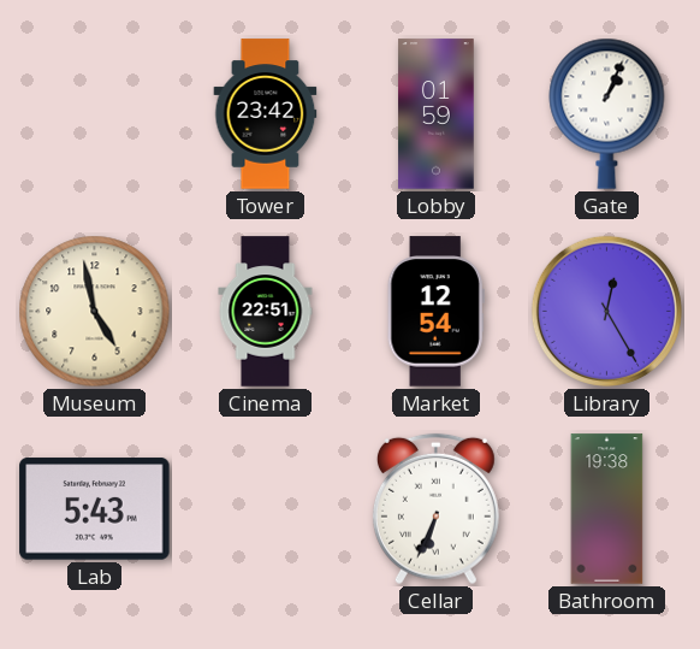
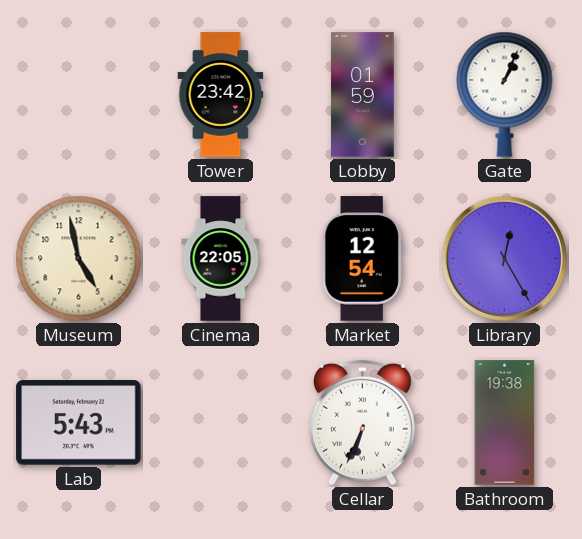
Cinema: 22:51 -> 22:05
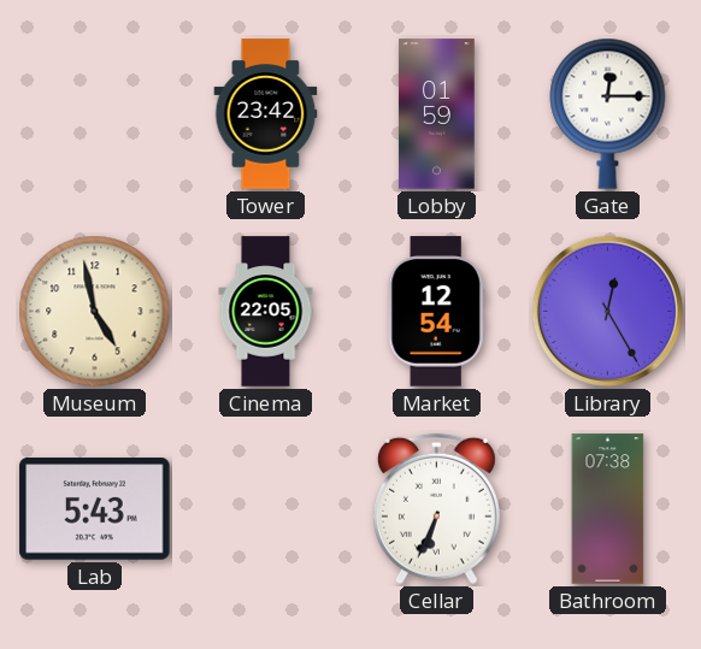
Gate: 1:04 -> 12:15
Bathroom: 19:38 -> 07:38
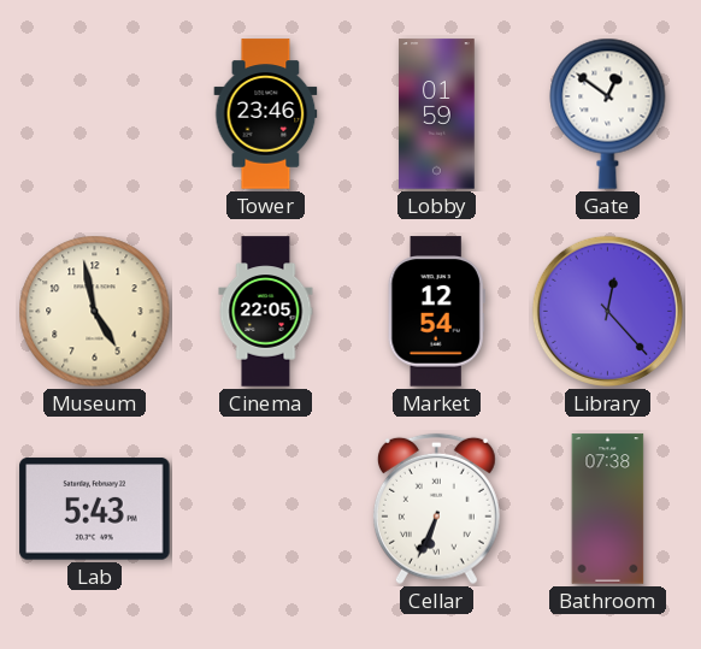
Tower: 23:42 -> 23:46
Gate: 12:15 -> 12:51
Library: 12:25 -> 12:23
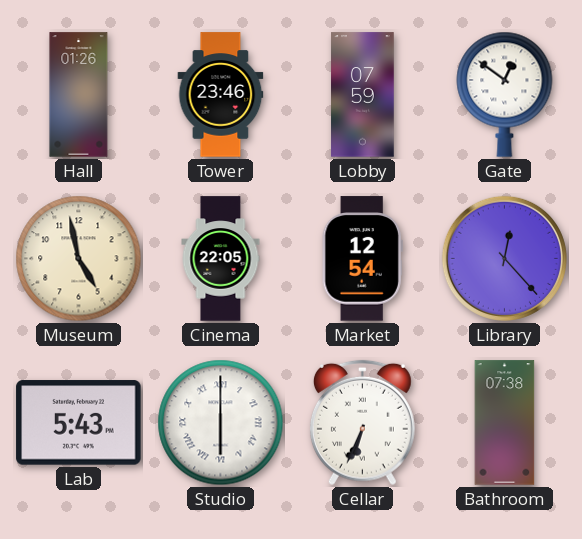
Hall: none -> 01:26
Lobby: 01:59 -> 07:59
Studio: none -> 6:00
